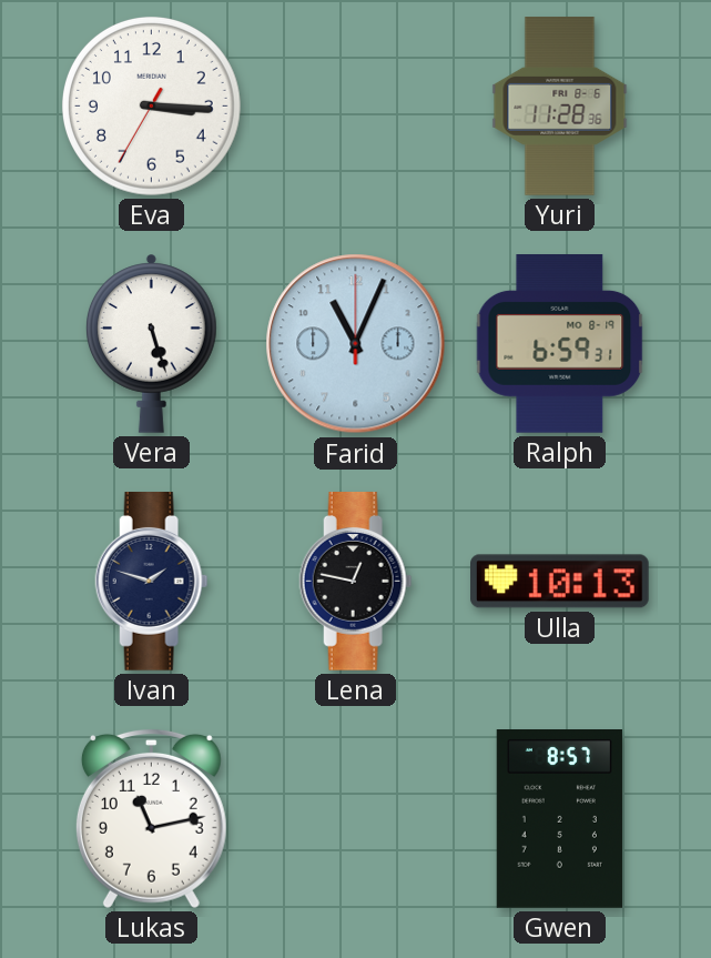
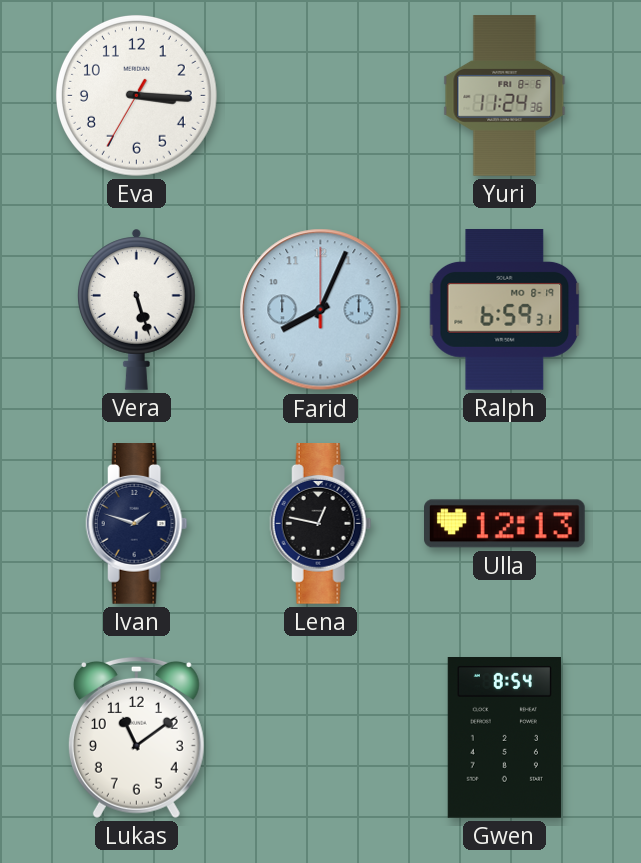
Yuri: 11:28 -> 11:24
Farid: 11:04 -> 8:04
Ulla: 10:13 -> 12:13
Lukas: 11:13 -> 11:09
Gwen: 8:57 -> 8:54
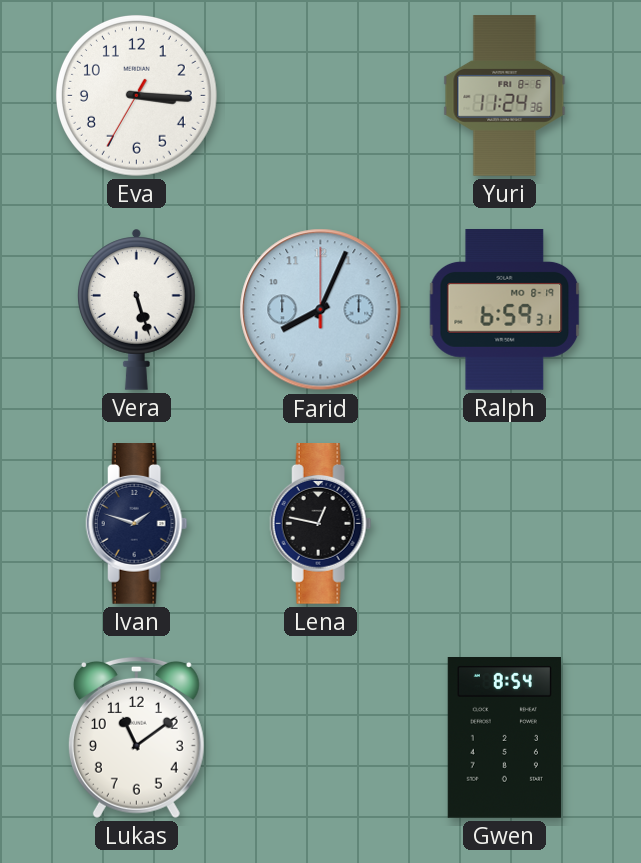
Ulla: 12:13 -> none
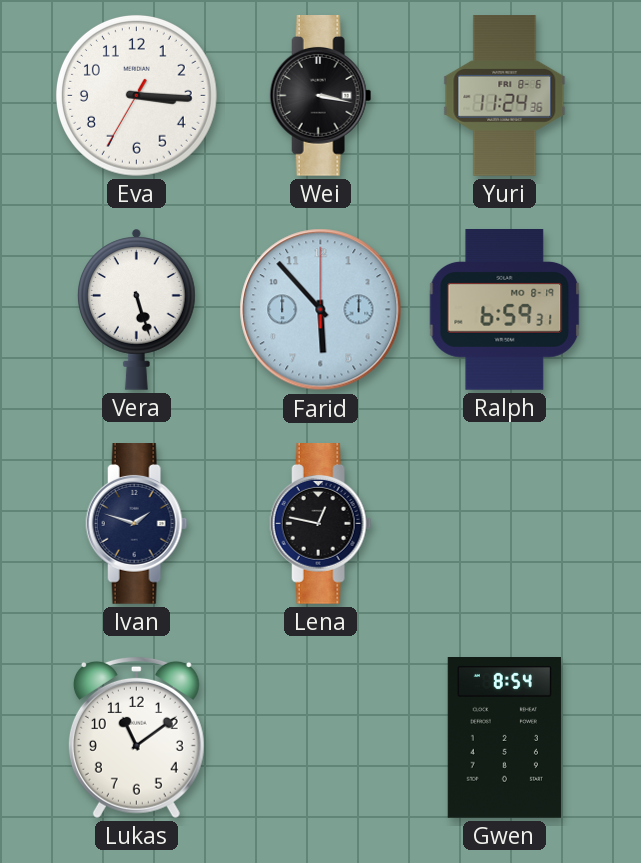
Wei: none -> 3:17
Farid: 8:04 -> 5:53
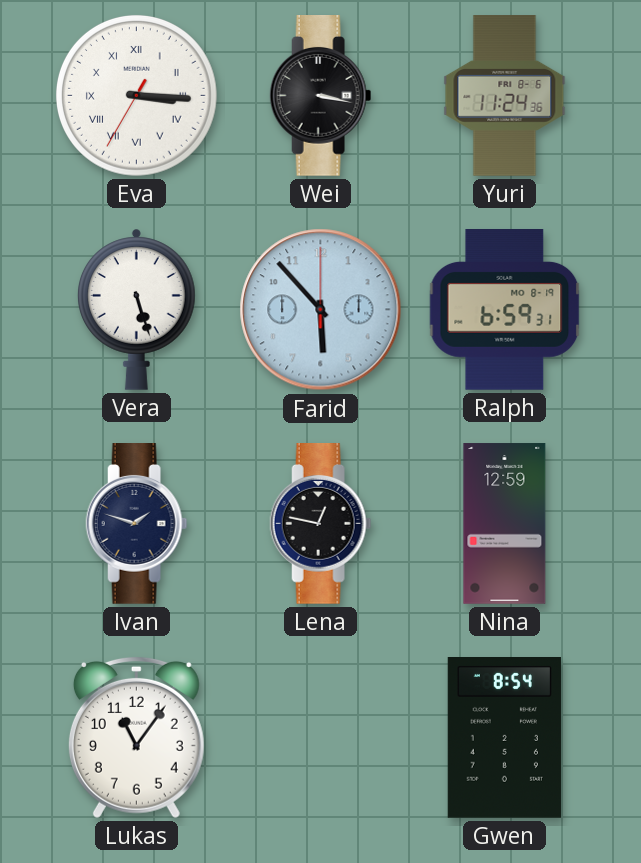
Eva numerals: Arabic -> Roman
Nina: none -> 12:59
Lukas: 11:09 -> 11:06
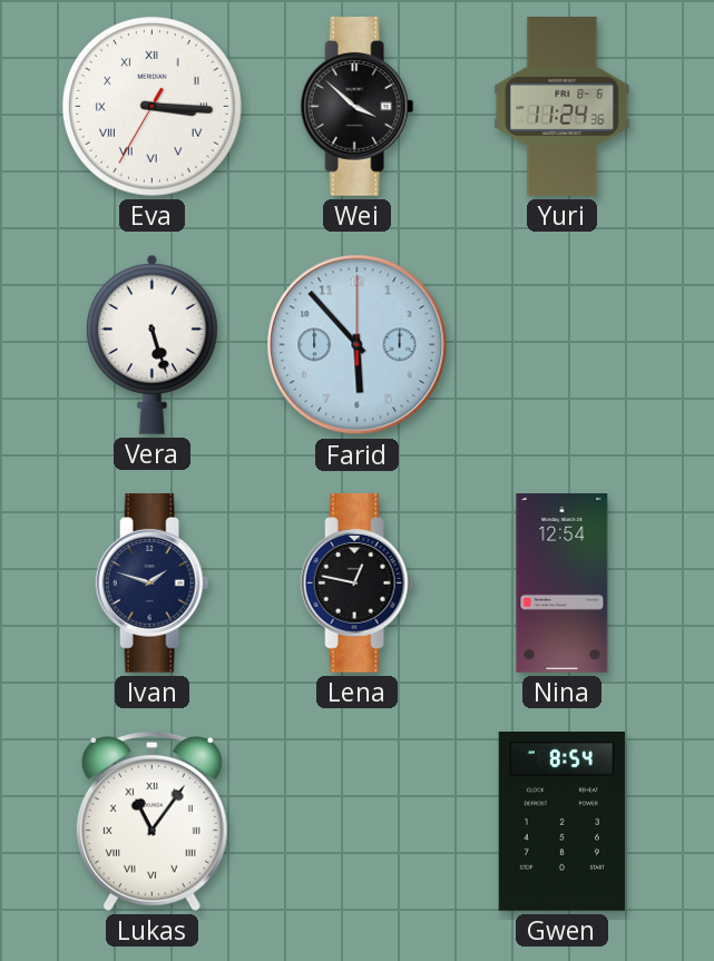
Wei: 3:17 -> 3:52
Ralph: 6:59 -> none
Nina: 12:59 -> 12:54
Lukas numerals: Arabic -> Roman
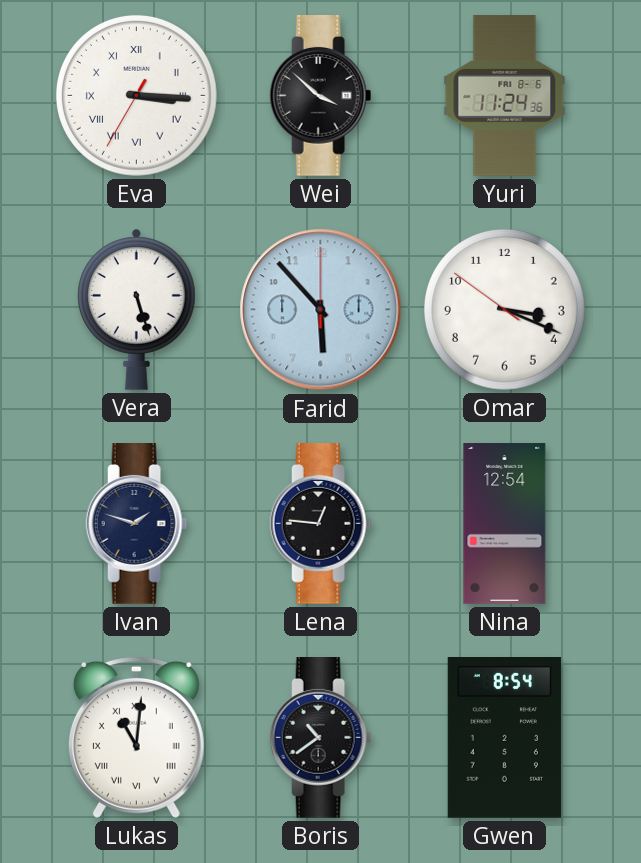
Omar: none -> 3:18
Lena: 12:47 -> 12:46
Lukas: 11:06 -> 11:01
Boris: none -> 10:39
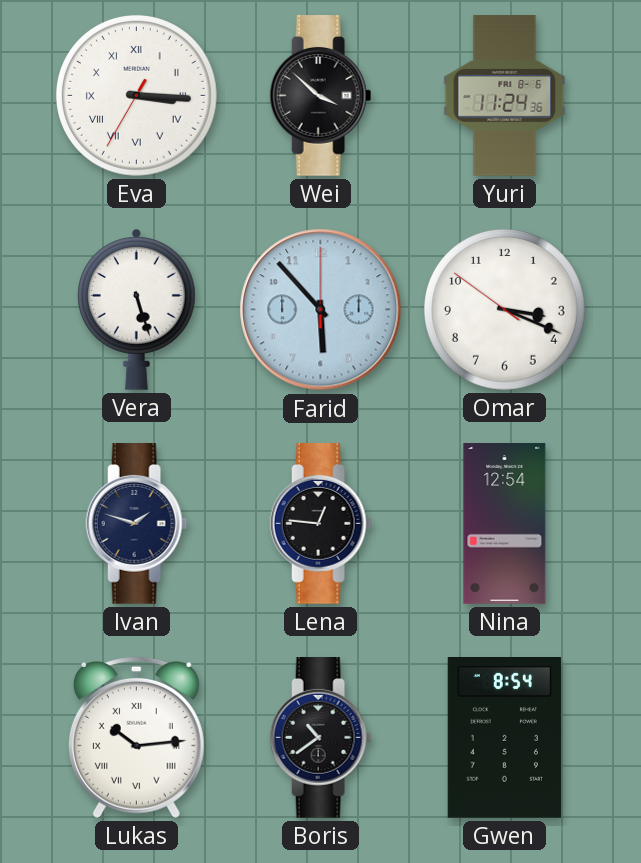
Lukas: 11:01 -> 10:14
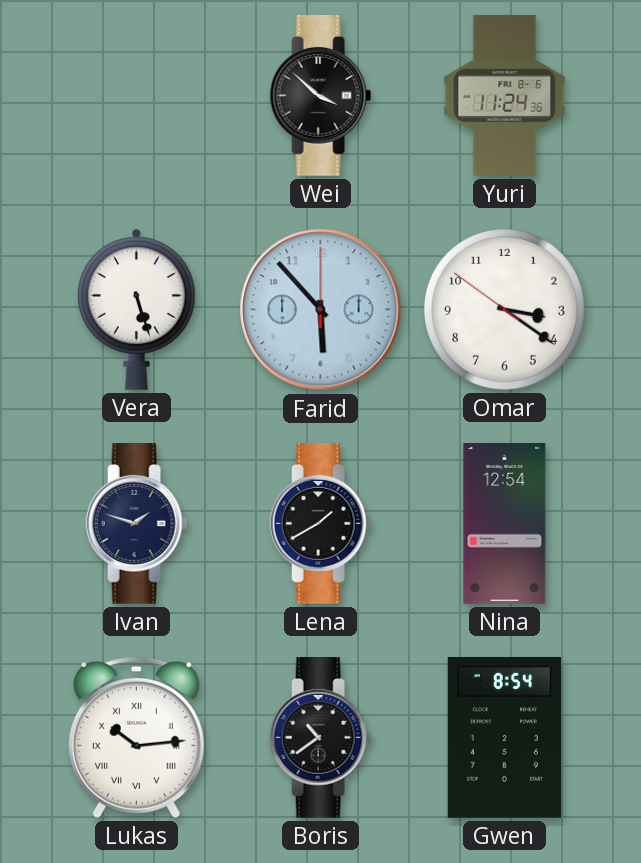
Eva: 3:15 -> none
Omar: 3:18 -> 3:20
Lena: 12:46 -> 1:40
